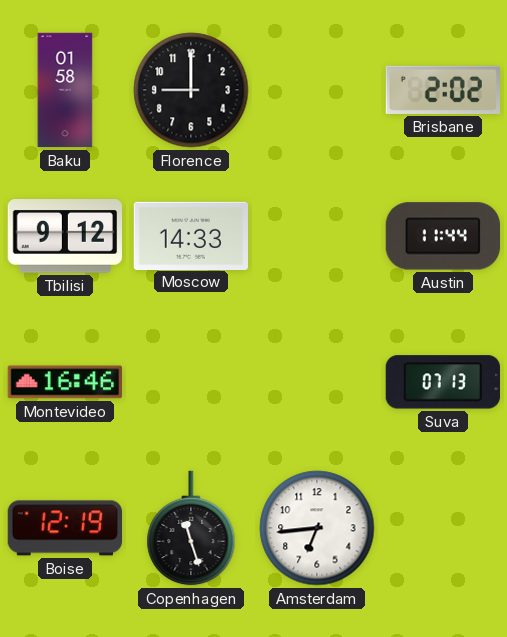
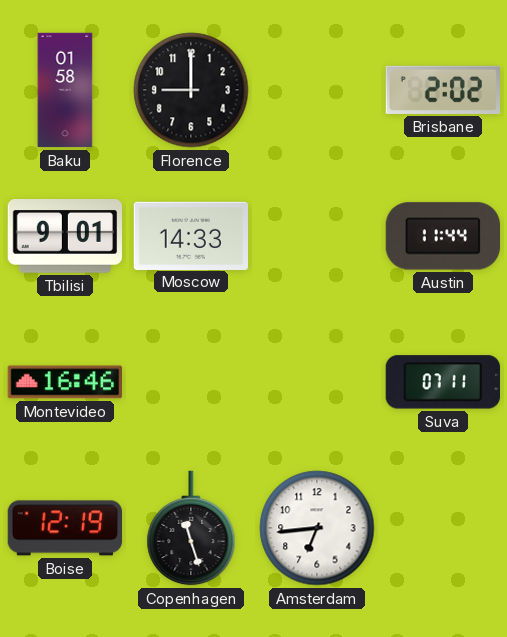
Tbilisi: 9:12 -> 9:01
Suva: 07:13 -> 07:11
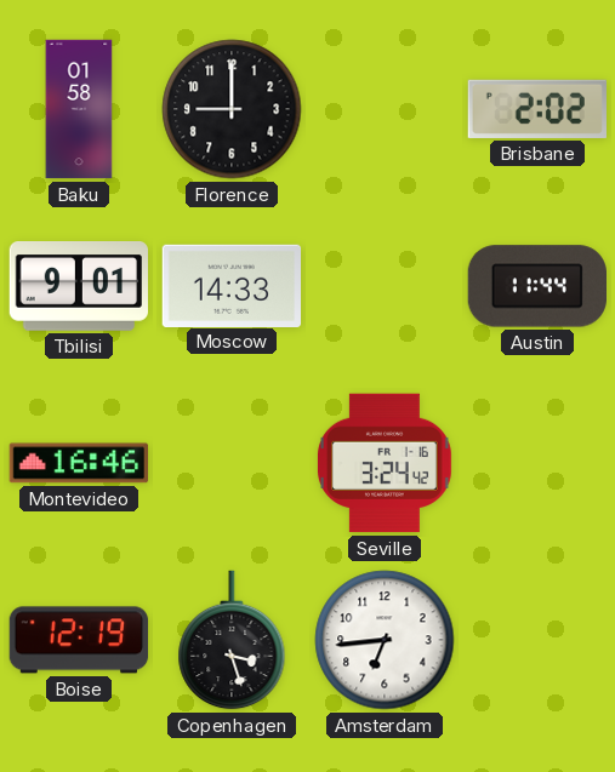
Seville: none -> 3:24
Suva: 07:11 -> none
Copenhagen: 11:27 -> 3:27
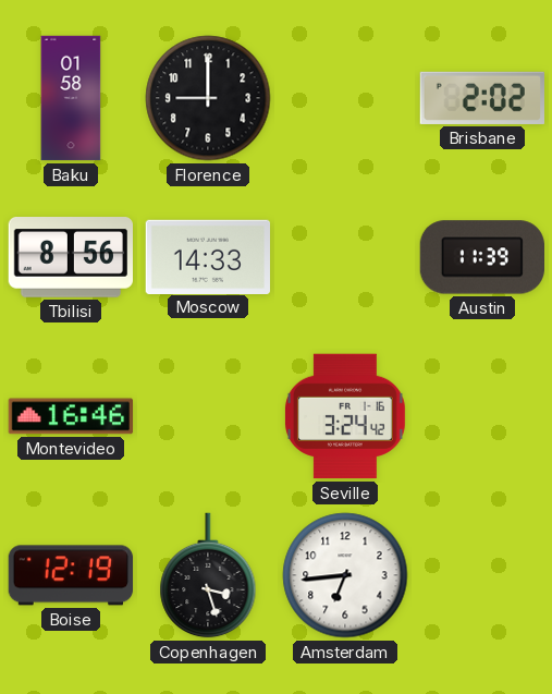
Tbilisi: 9:01 -> 8:56
Austin: 11:44 -> 11:39
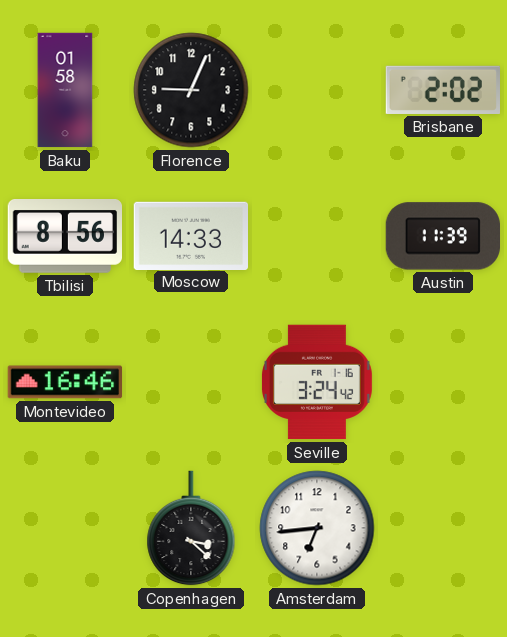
Florence: 9:00 -> 9:04
Boise: 12:19 -> none
Copenhagen: 3:27 -> 3:22
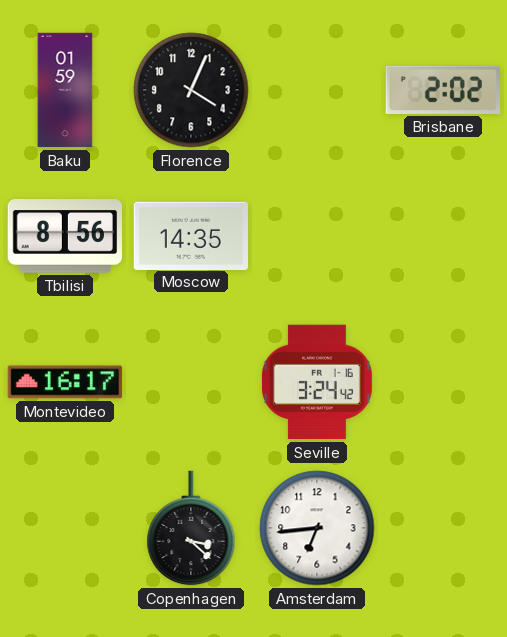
Baku: 01:58 -> 01:59
Florence: 9:04 -> 4:04
Moscow: 14:33 -> 14:35
Austin: 11:39 -> none
Montevideo: 16:46 -> 16:17
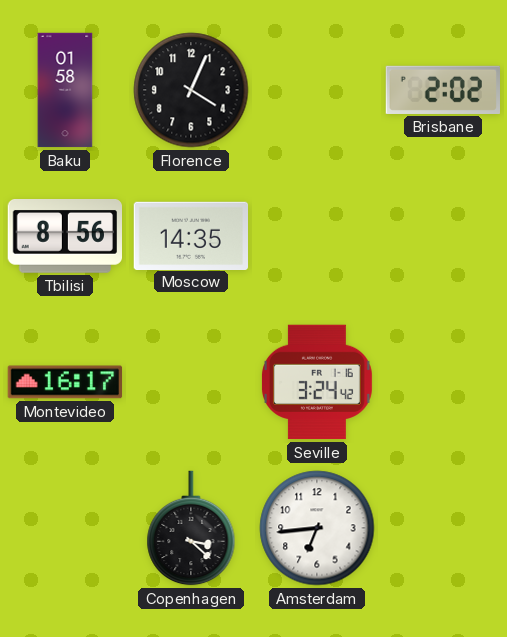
Baku: 01:59 -> 01:58
